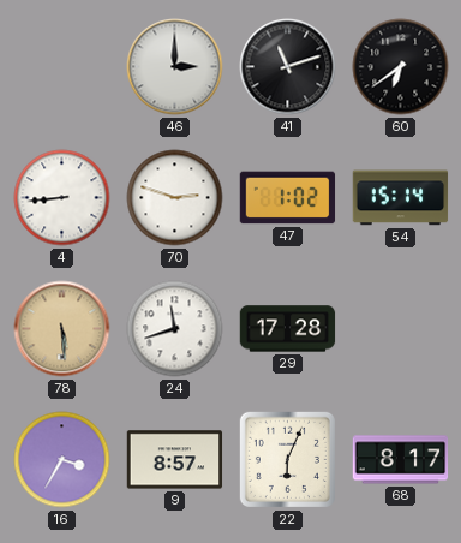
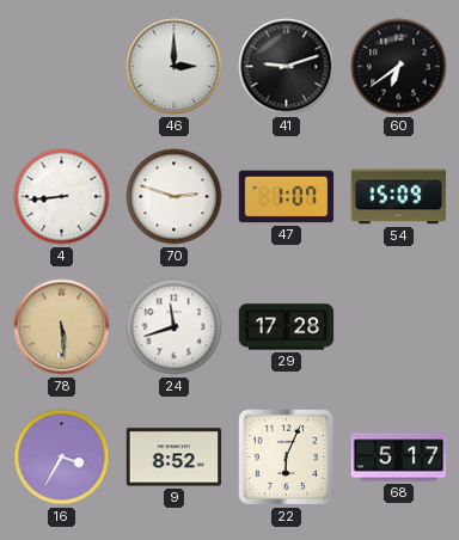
41: 11:12 -> 9:12
47: 1:02 -> 1:07
54: 15:14 -> 15:09
9: 8:57 -> 8:52
68: 8:17 -> 5:17
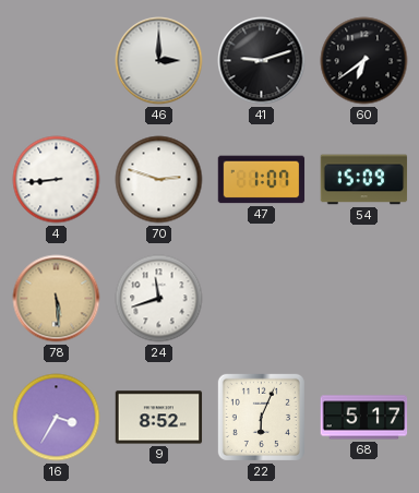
29: 17:28 -> none
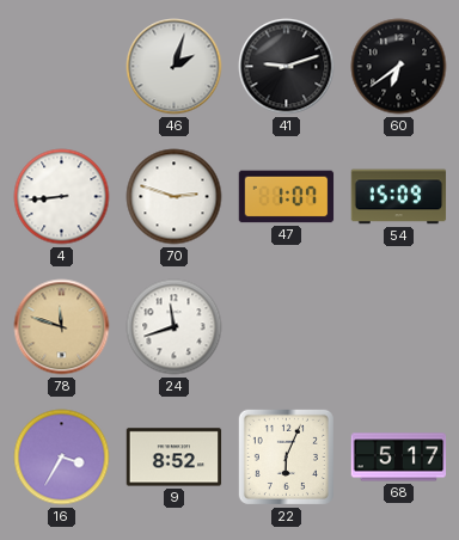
46: 3:00 -> 2:03
78: 5:29 -> 11:48
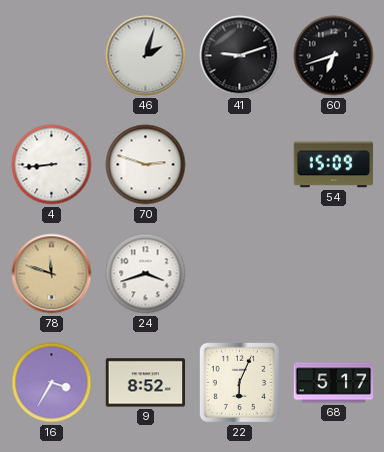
60: 6:39 -> 6:42
47: 1:07 -> none
24: 11:42 -> 3:42
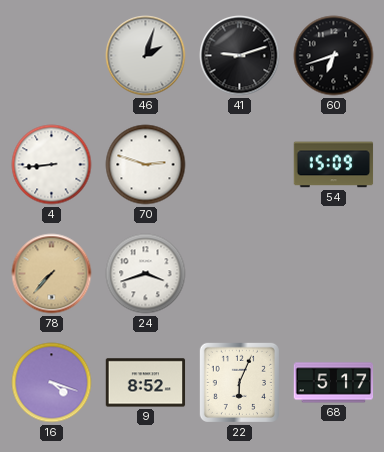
78: 11:48 -> 7:37
16: 3:35 -> 4:18
